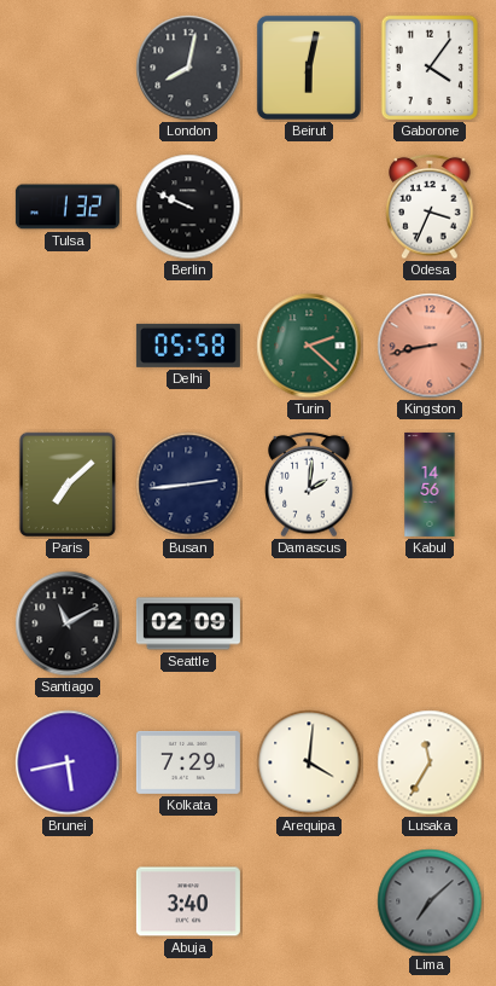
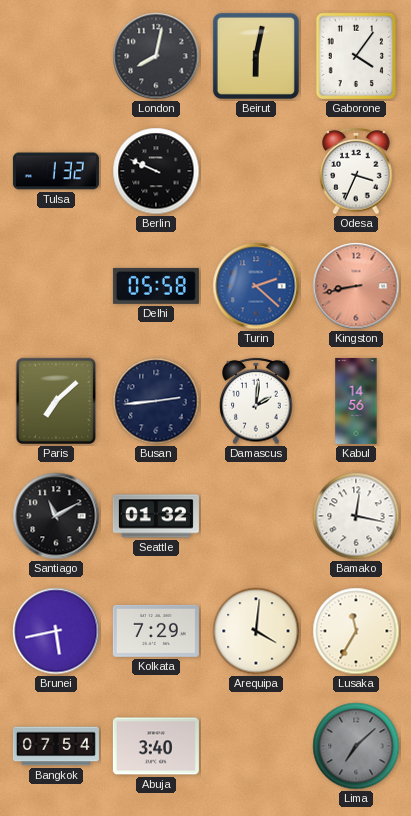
Turin dial: green -> blue
Seattle: 02:09 -> 01:32
Bamako: none -> 12:17
Bangkok: none -> 07:54
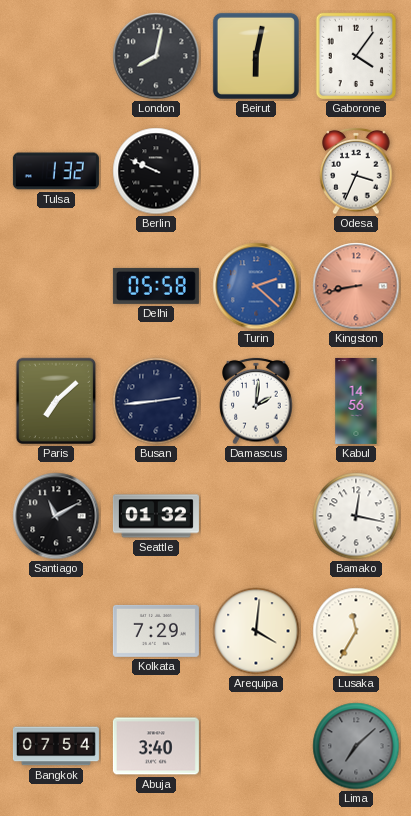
Brunei: 5:43 -> none
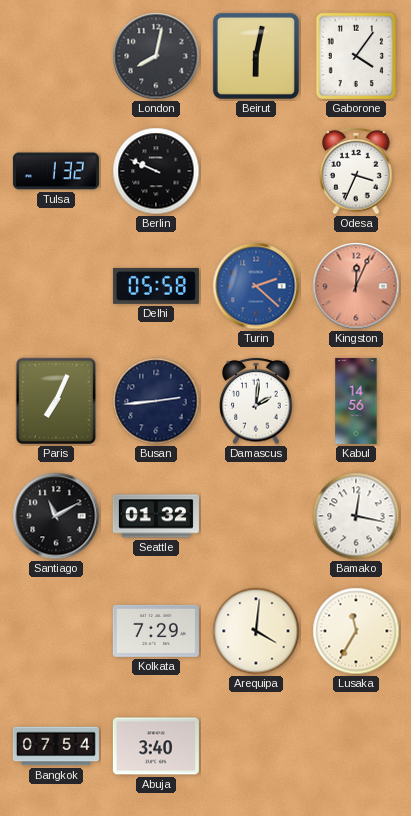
Kingston: 8:43 -> 12:04
Paris: 7:08 -> 7:04
Lima: 7:08 -> none
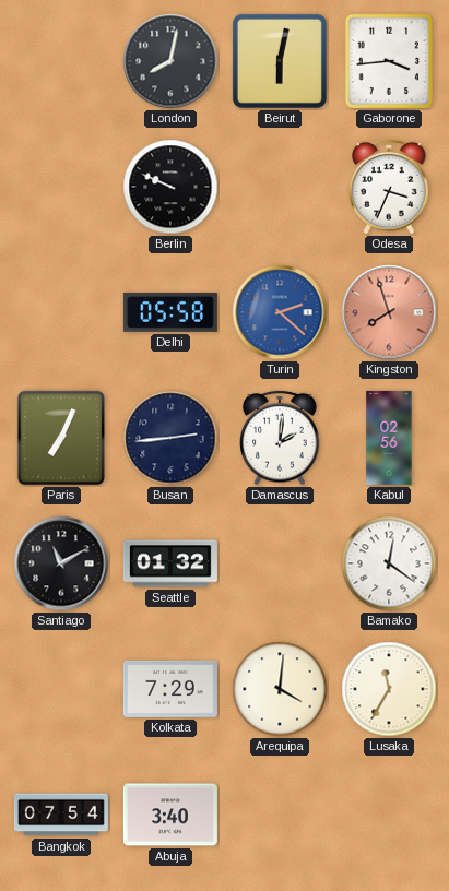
Gaborone: 4:06 -> 3:44
Tulsa: 1:32 -> none
Kingston: 12:04 -> 7:57
Kabul: 14:56 -> 02:56
Bamako: 12:17 -> 12:21
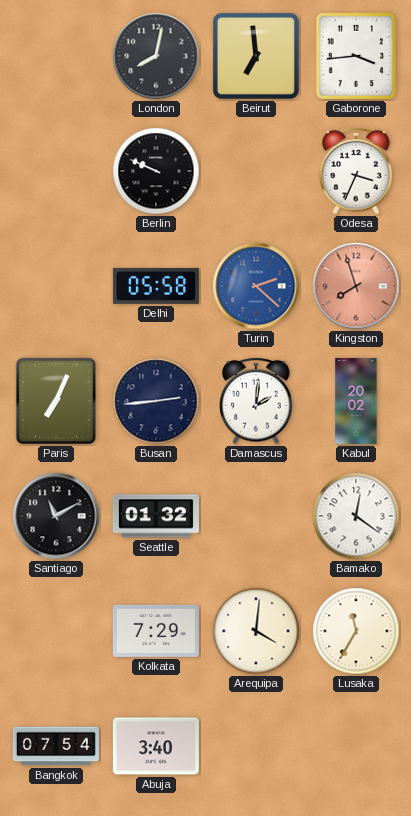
Beirut: 6:02 -> 6:59
Kabul: 02:56 -> 20:02
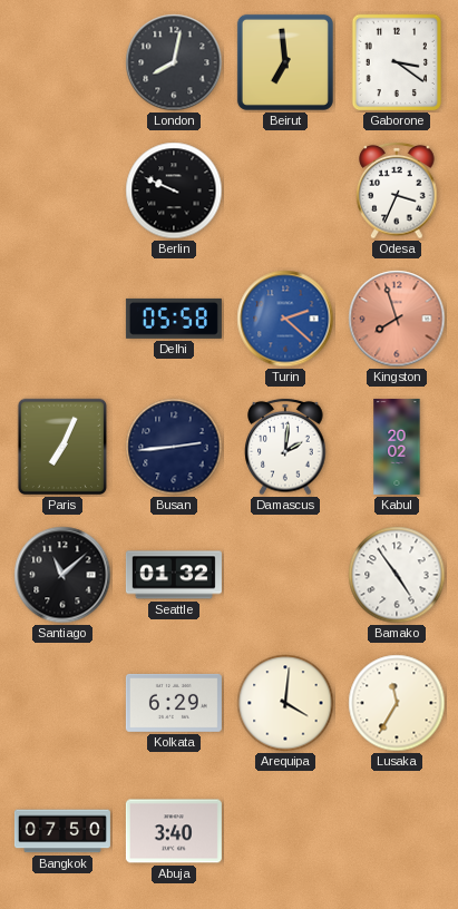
Gaborone: 3:44 -> 3:21
Santiago: 11:10 -> 11:08
Bamako: 12:21 -> 4:54
Kolkata: 7:29 -> 6:29
Bangkok: 07:54 -> 07:50
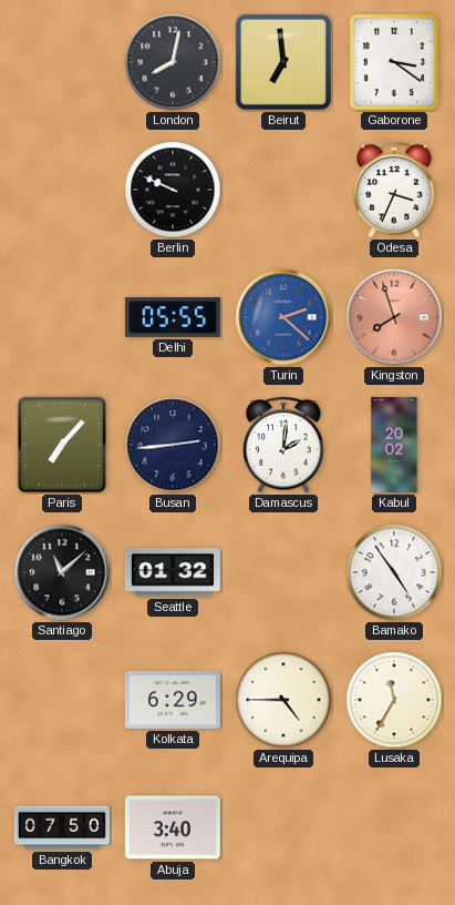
Delhi: 05:58 -> 05:55
Paris: 7:04 -> 7:07
Arequipa: 4:01 -> 4:45
